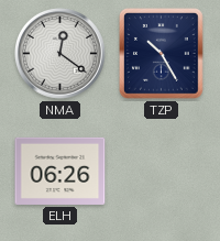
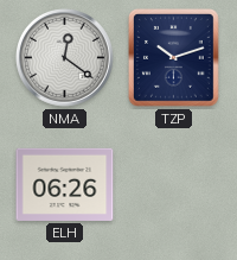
TZP: 10:25 -> 10:12
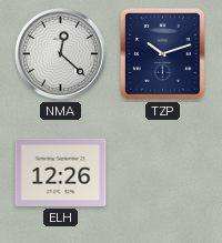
NMA: 12:21 -> 12:22
ELH: 06:26 -> 12:26
